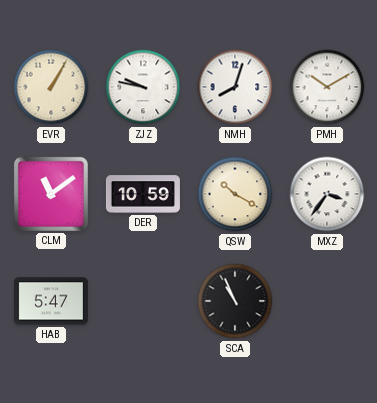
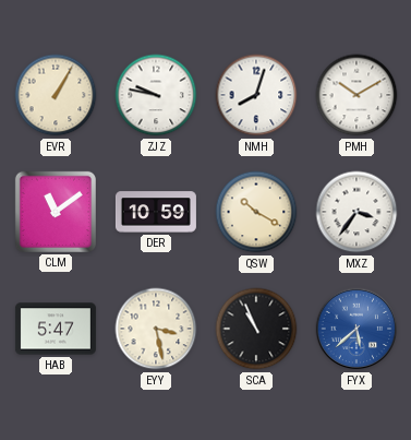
EYY: none -> 3:28
FYX: none -> 5:38
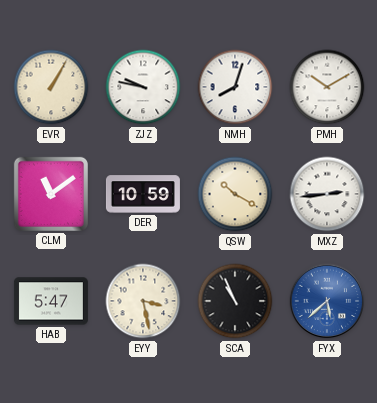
MXZ: 3:36 -> 2:44
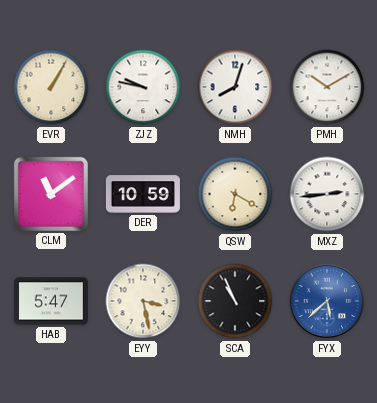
QSW: 10:20 -> 6:20
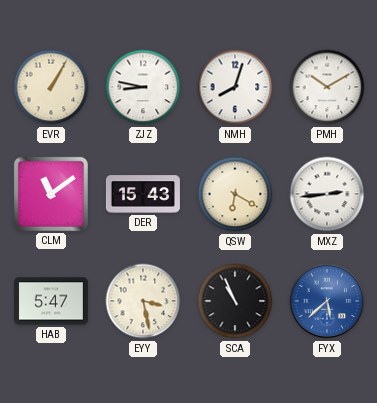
ZJZ: 9:47 -> 8:47
DER: 10:59 -> 15:43
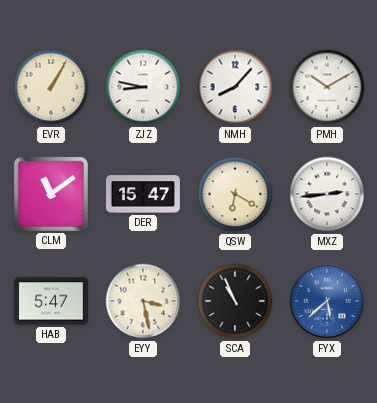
NMH: 8:03 -> 8:07
DER: 15:43 -> 15:47
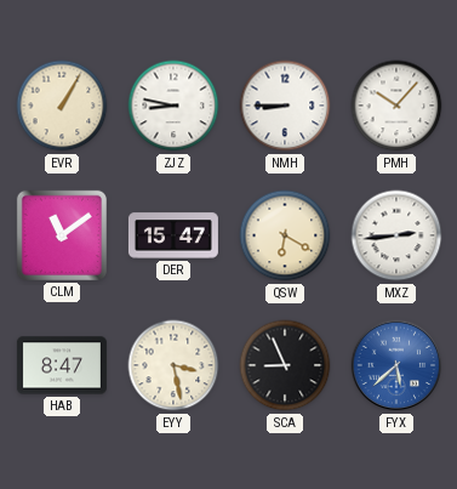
NMH: 8:07 -> 8:45
PMH: 10:10 -> 10:07
HAB: 5:47 -> 8:47
SCA: 10:56 -> 8:56
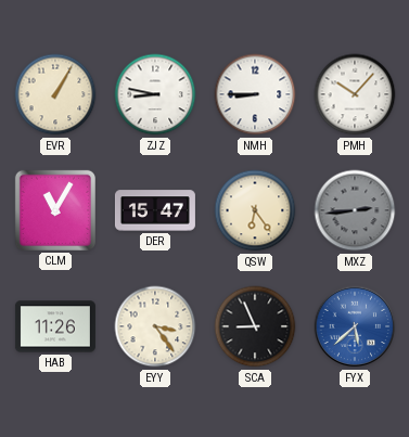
CLM: 11:09 -> 11:05
QSW: 6:20 -> 6:24
MXZ dial: white -> grey
HAB: 8:47 -> 11:26
EYY: 3:28 -> 3:24
